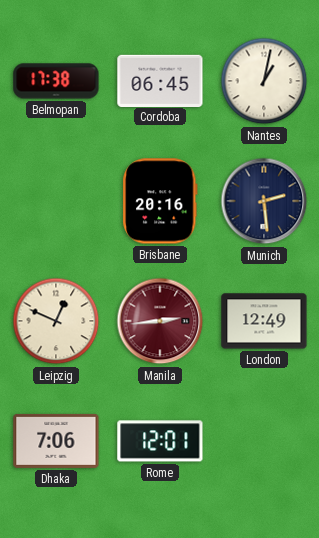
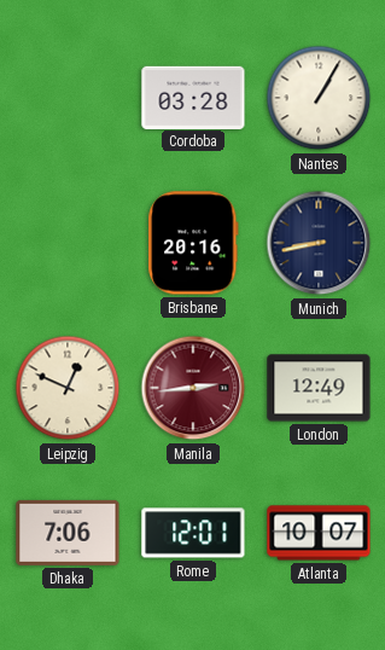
Belmopan: 17:38 -> none
Cordoba: 06:45 -> 03:28
Nantes: 1:02 -> 1:05
Munich: 2:29 -> 8:43
Atlanta: none -> 10:07
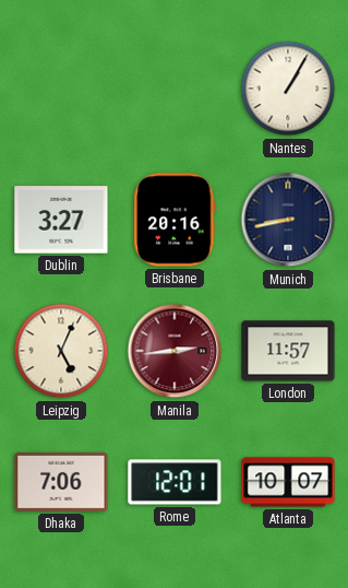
Cordoba: 03:28 -> none
Dublin: none -> 3:27
Leipzig: 12:49 -> 5:04
London: 12:49 -> 11:57
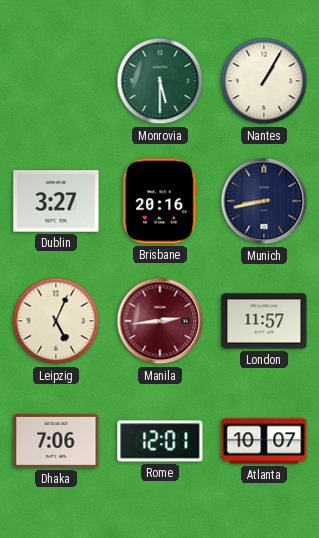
Monrovia: none -> 5:30
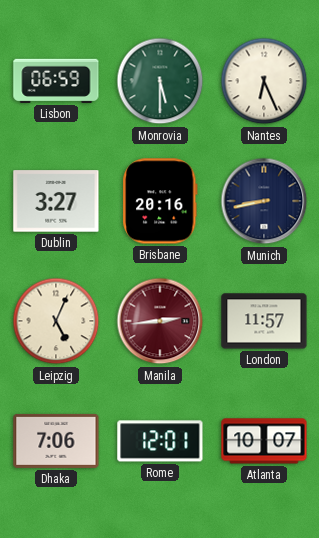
Lisbon: none -> 06:59
Nantes: 1:05 -> 6:26
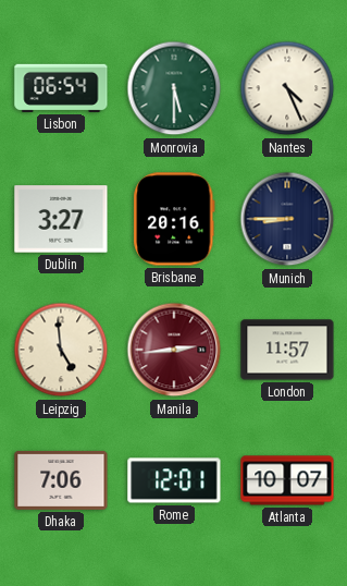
Lisbon: 06:59 -> 06:54
Nantes: 6:26 -> 4:26
Munich: 8:43 -> 8:45
Leipzig: 5:04 -> 4:59
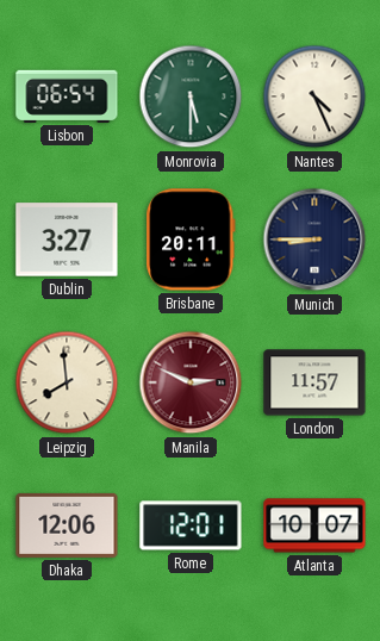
Brisbane: 20:16 -> 20:11
Leipzig: 4:59 -> 7:59
Manila: 2:44 -> 2:49
Dhaka: 7:06 -> 12:06
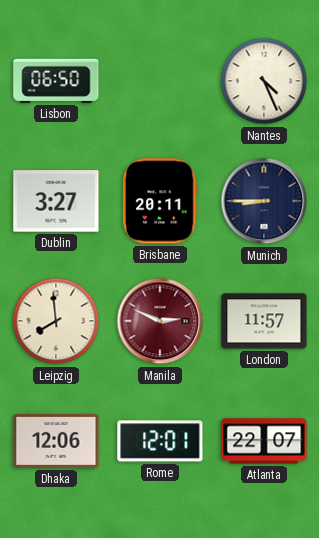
Lisbon: 06:54 -> 06:50
Monrovia: 5:30 -> none
Atlanta: 10:07 -> 22:07
